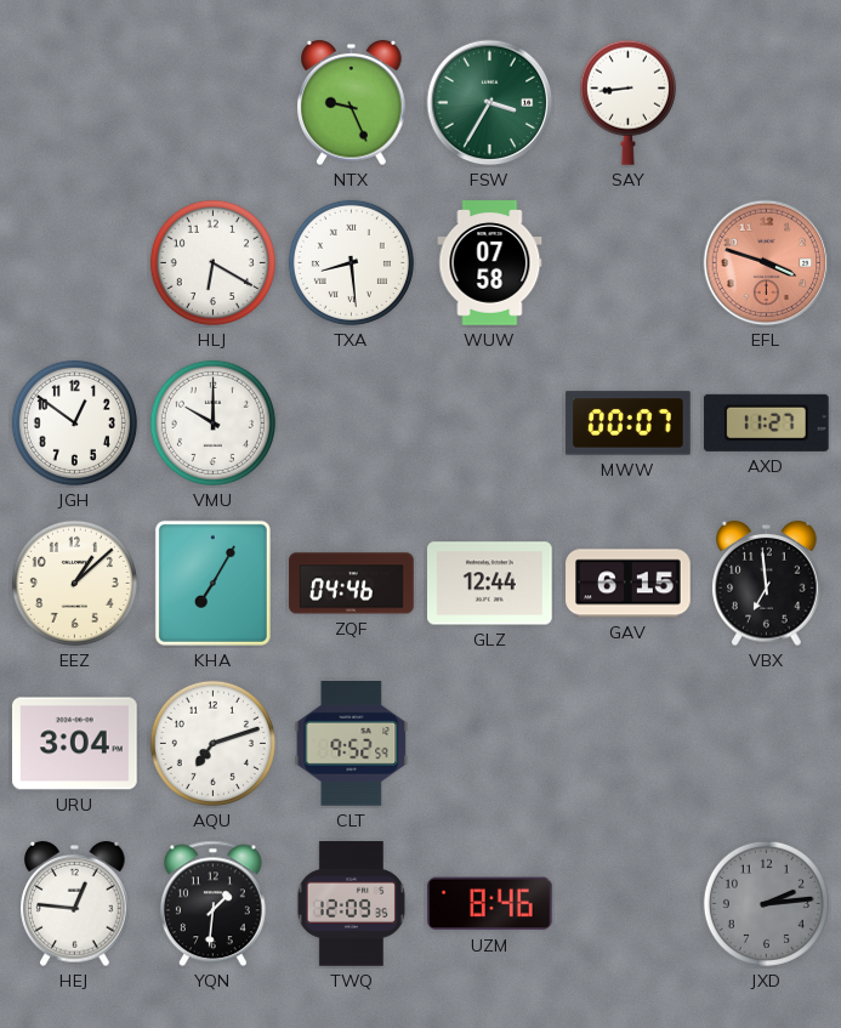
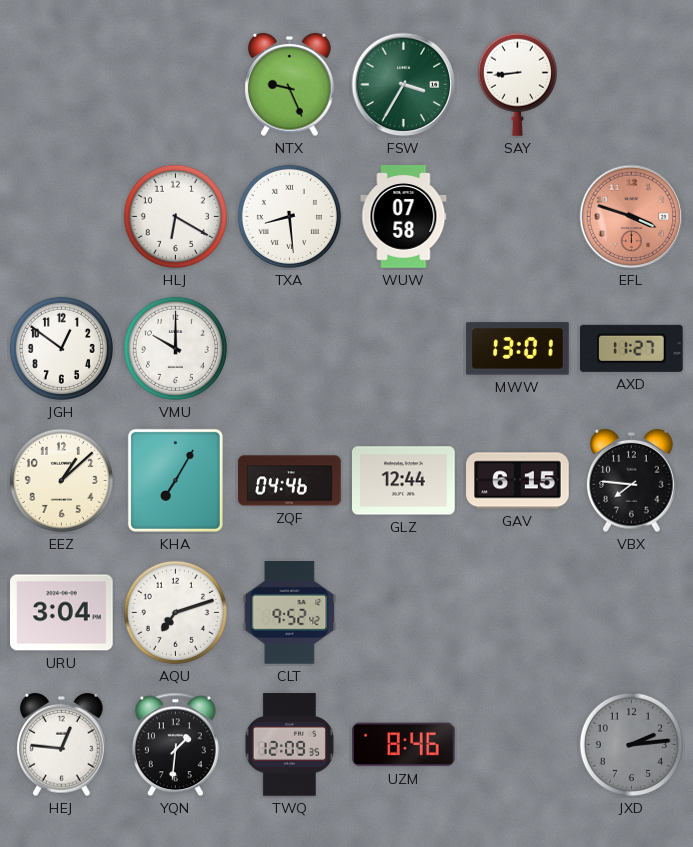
MWW: 00:07 -> 13:01
VBX: 6:59 -> 7:46
CLT: 9:52:59 -> 9:52:42
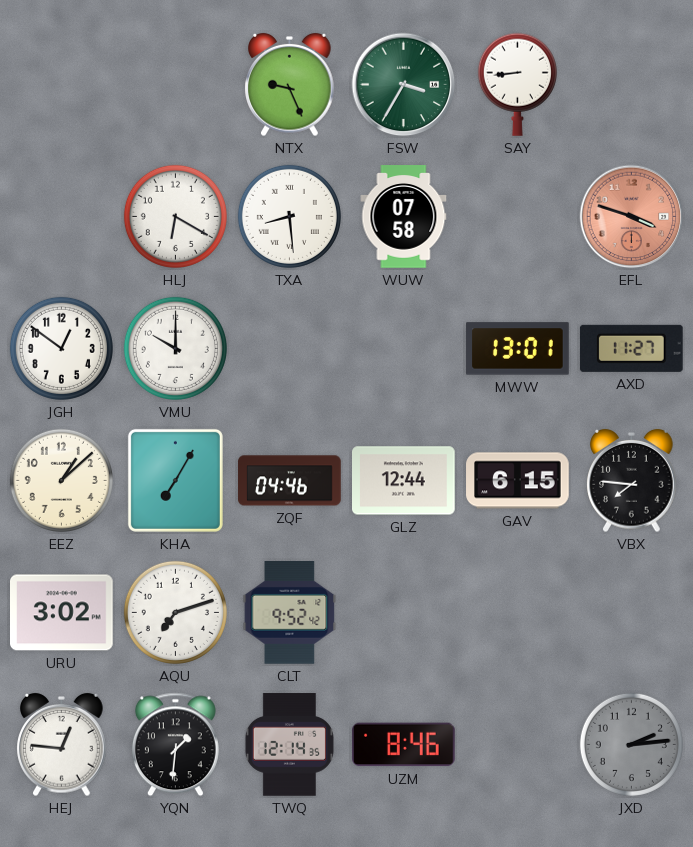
URU: 3:04 -> 3:02
TWQ: 12:09 -> 12:14
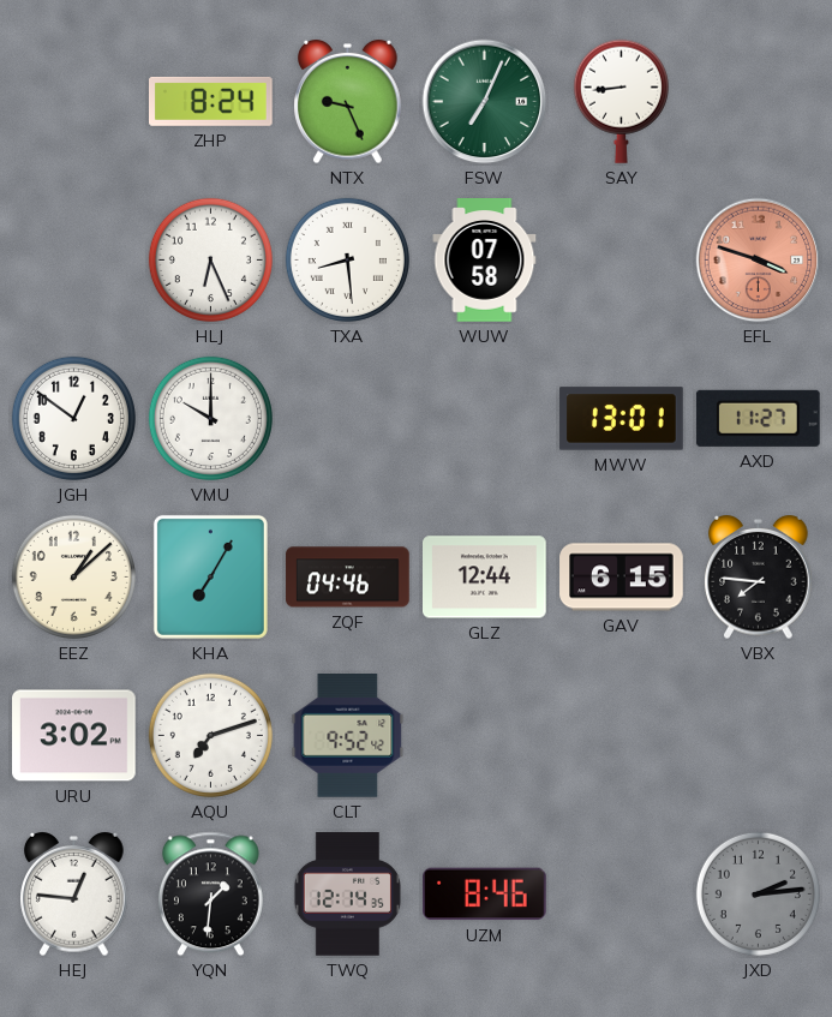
ZHP: none -> 8:24
FSW: 3:35 -> 7:04
HLJ: 6:20 -> 6:26
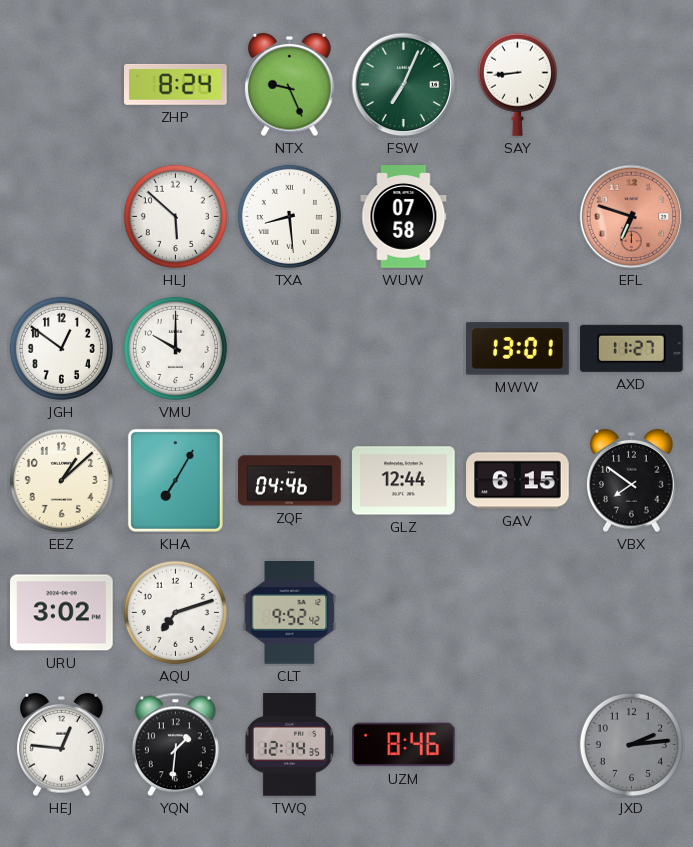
HLJ: 6:26 -> 5:52
EFL: 3:48 -> 6:48
VBX: 7:46 -> 7:51
